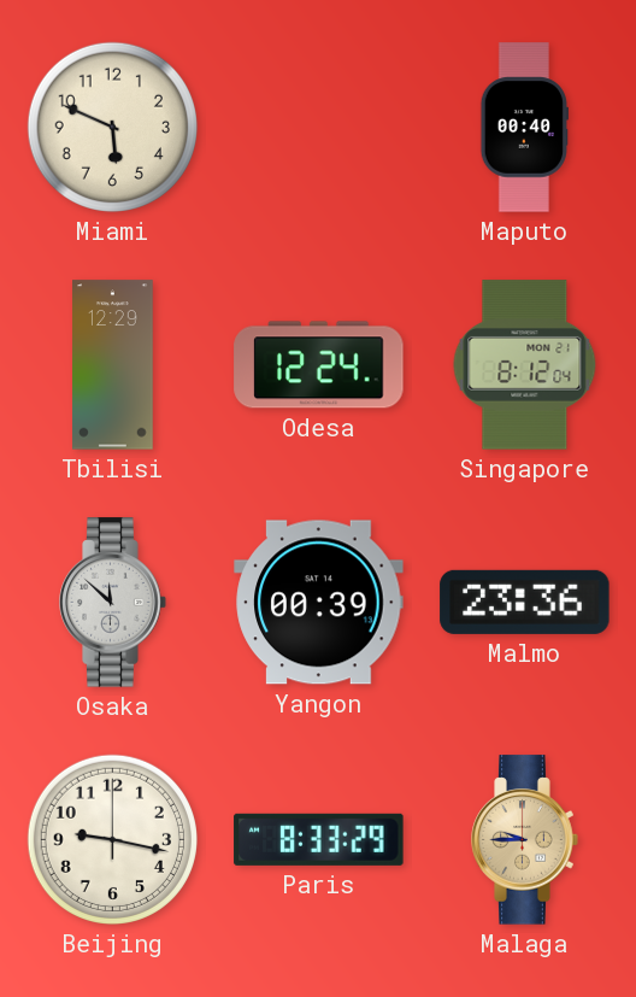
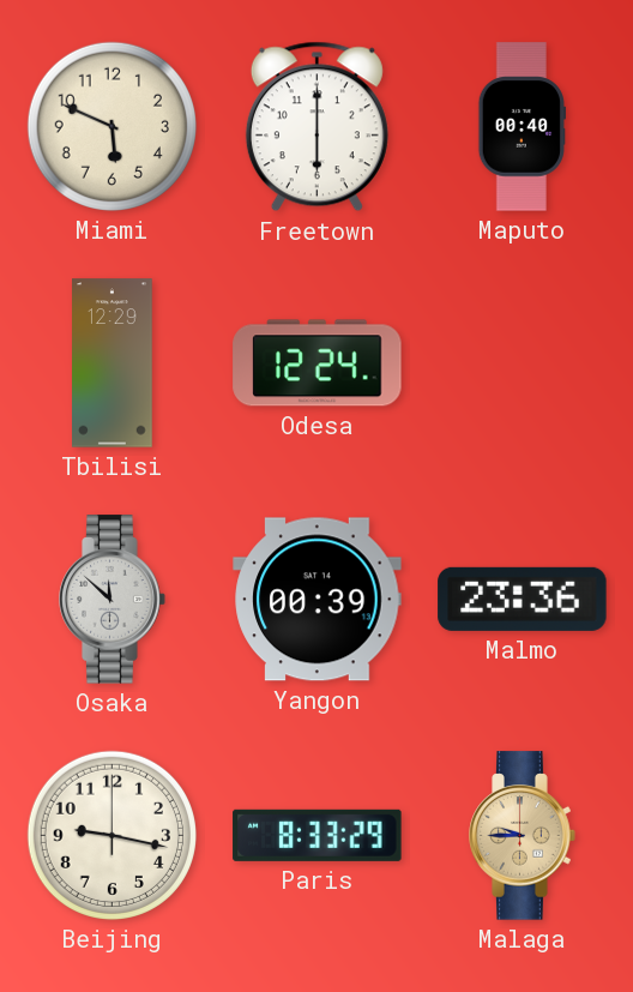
Freetown: none -> 6:00
Singapore: 8:12 -> none
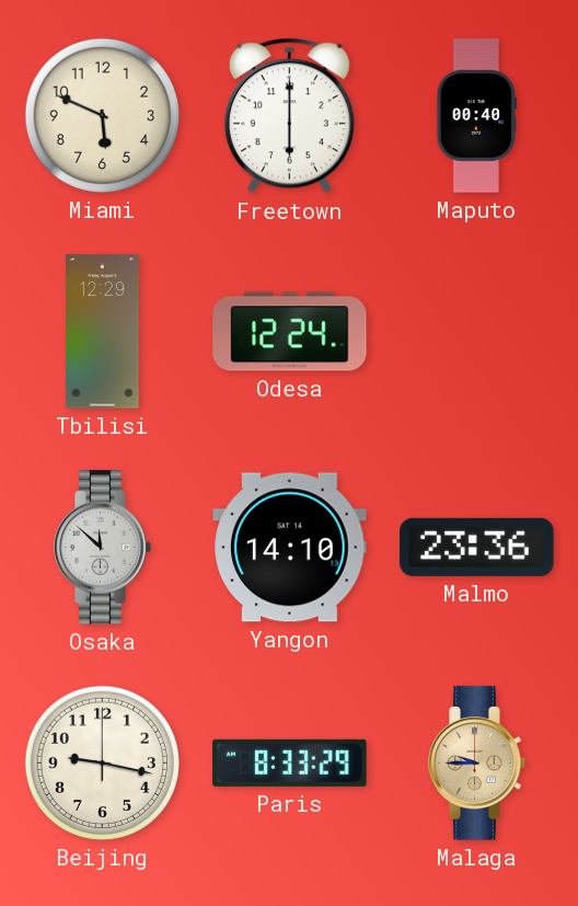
Yangon: 00:39 -> 14:10
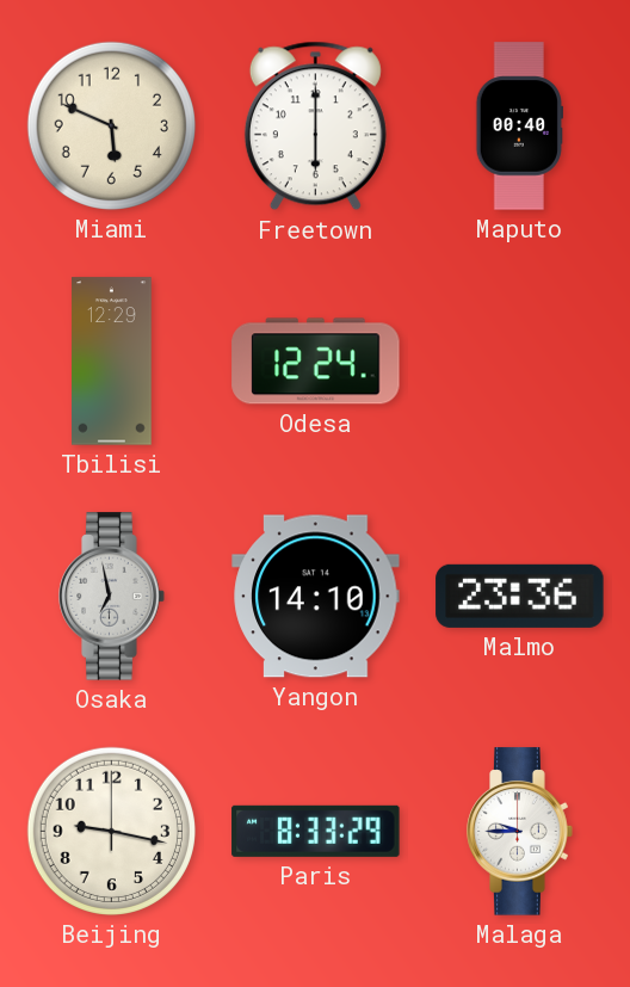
Osaka: 11:52 -> 6:58
Malaga dial: champagne -> white
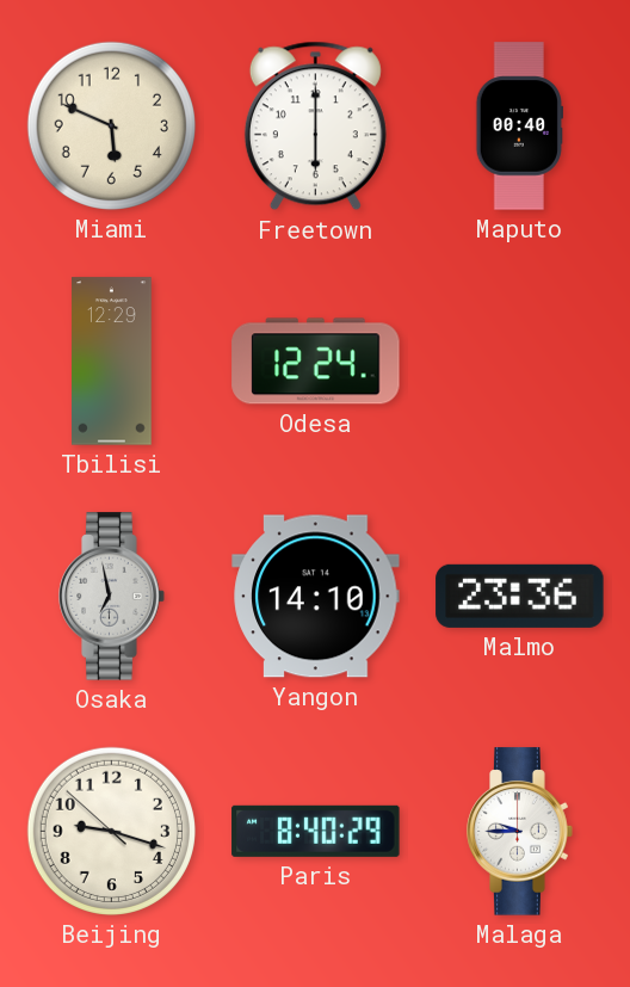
Beijing: 9:17:00 -> 9:17:52
Paris: 8:33 -> 8:40
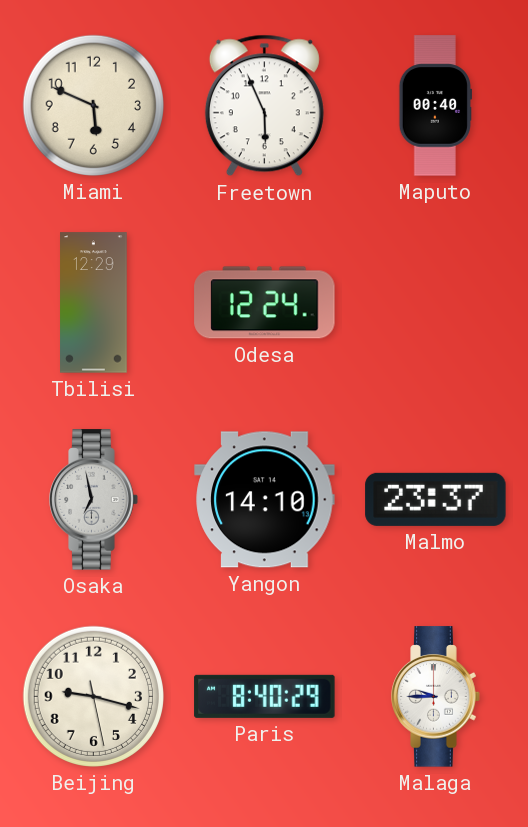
Freetown: 6:00 -> 5:56
Malmo: 23:36 -> 23:37
Beijing: 9:17:52 -> 9:17:28
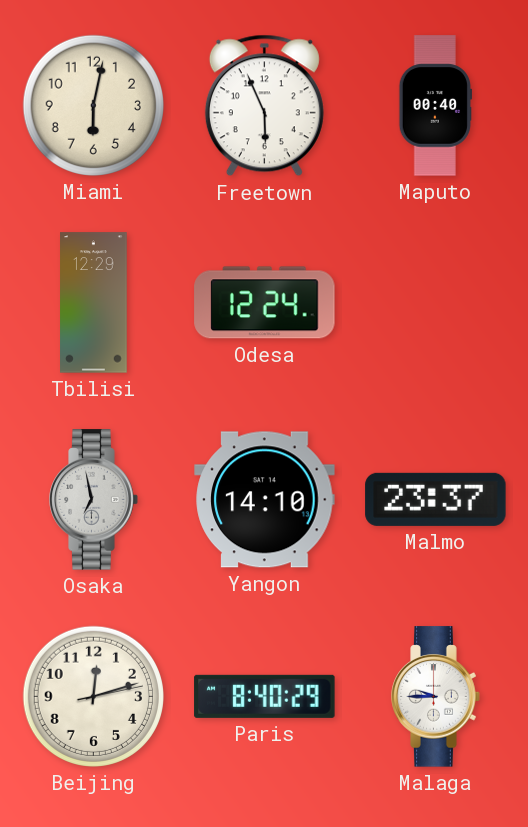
Miami: 5:49 -> 6:02
Beijing: 9:17 -> 12:12
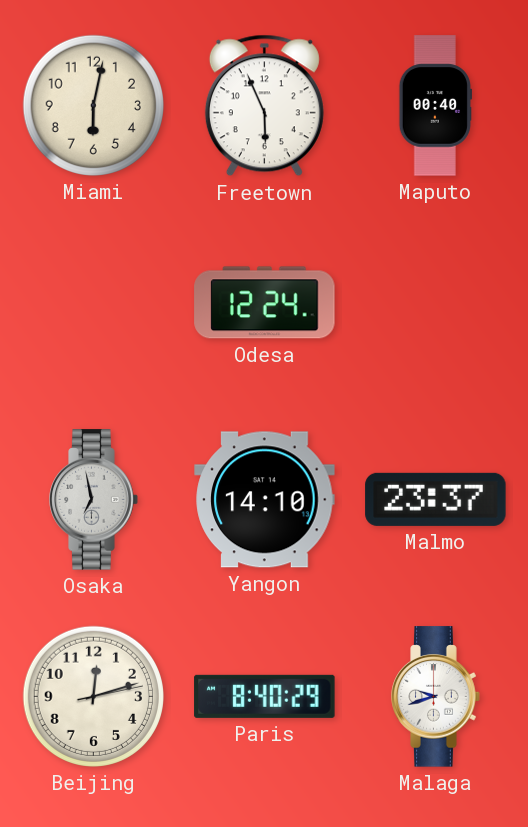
Tbilisi: 12:29 -> none
Malaga: 9:45 -> 9:42
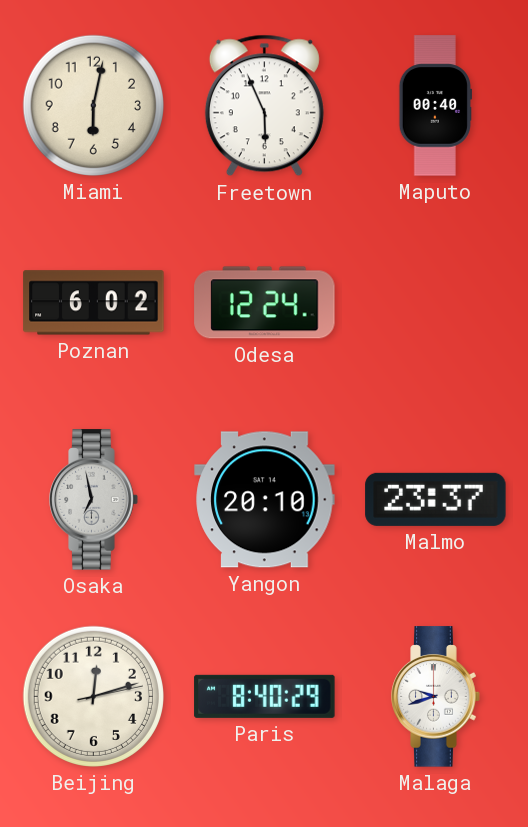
Poznan: none -> 6:02
Yangon: 14:10 -> 20:10
